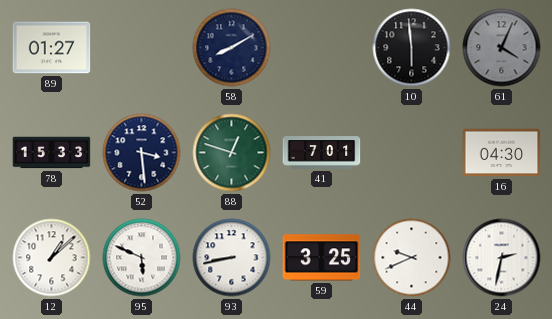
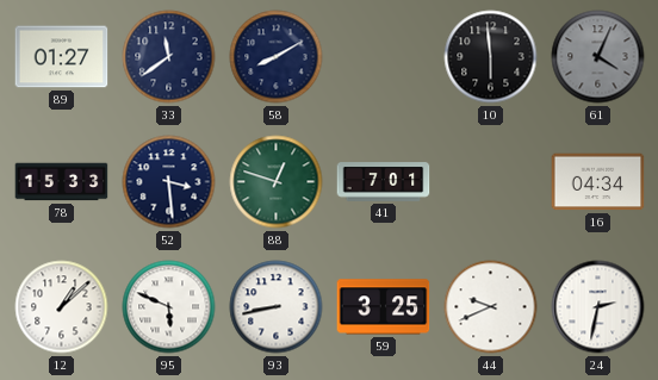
33: none -> 11:39
16: 04:30 -> 04:34
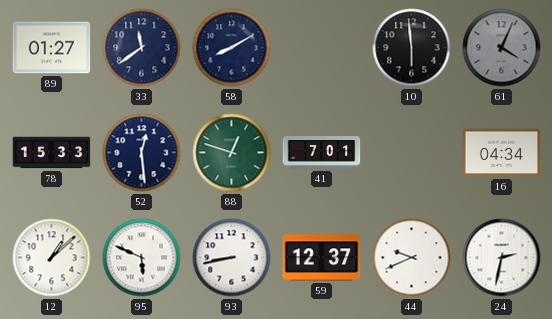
52: 3:29 -> 12:29
59: 3:25 -> 12:37
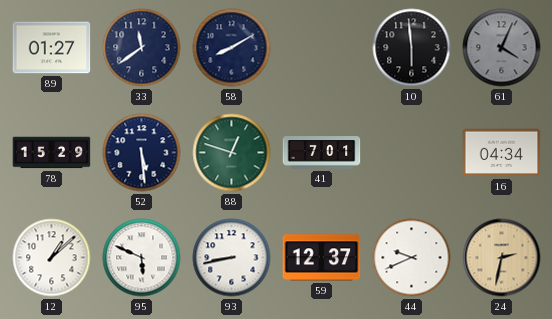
78: 15:33 -> 15:29
52: 12:29 -> 5:29
24 dial: white -> champagne
